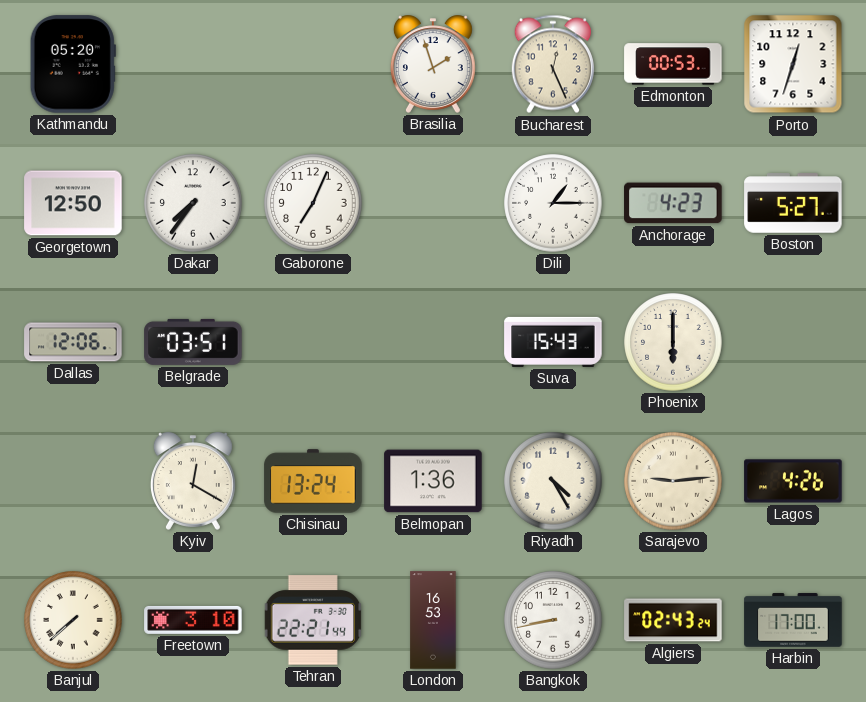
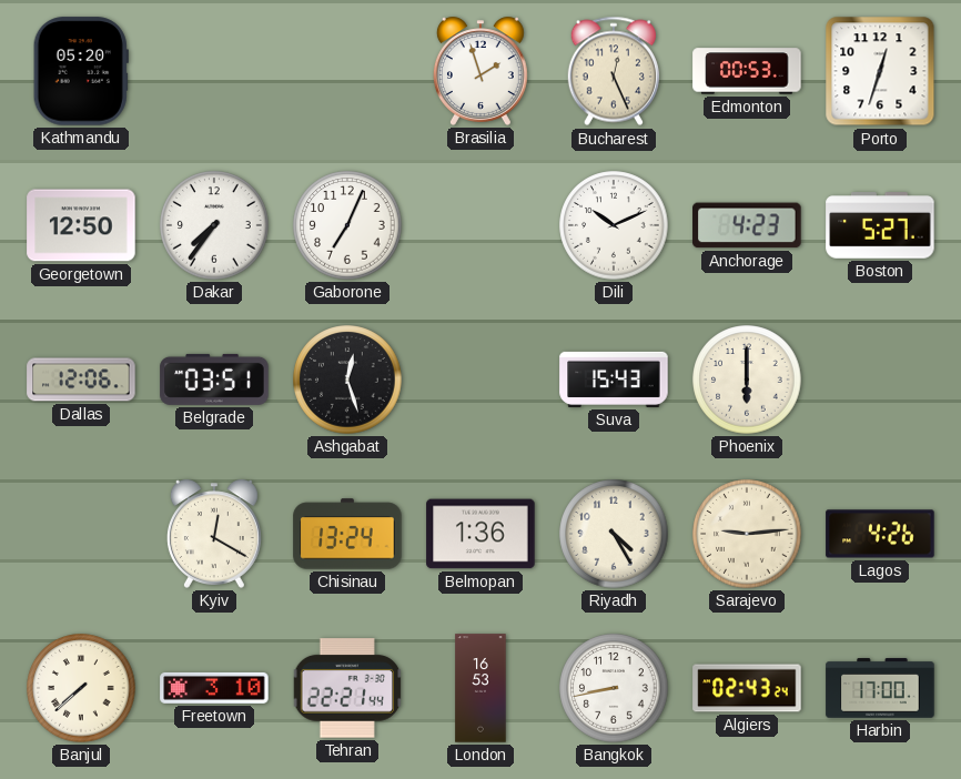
Dili: 1:15 -> 10:11
Ashgabat: none -> 12:27
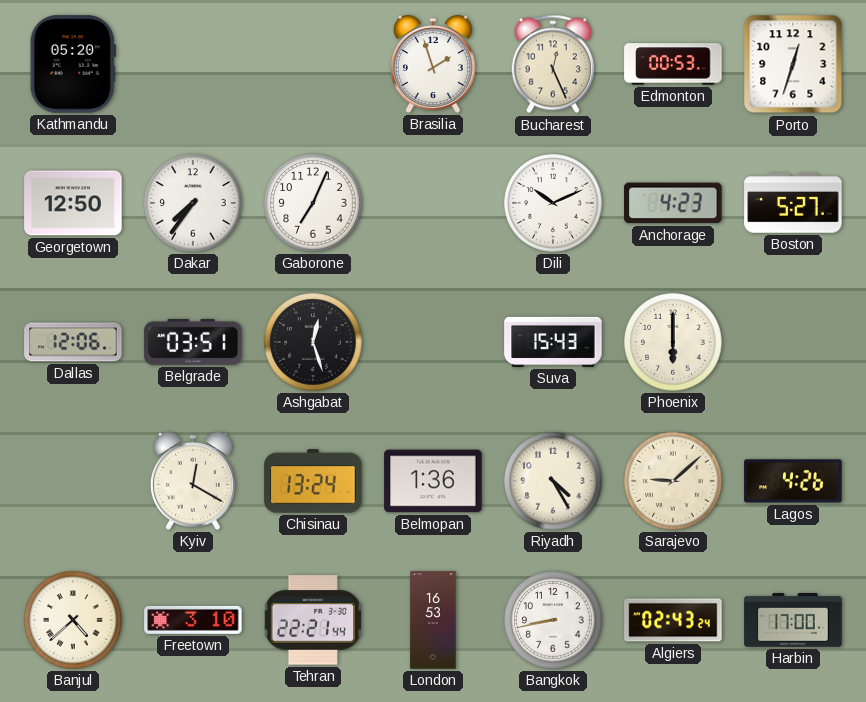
Sarajevo: 9:14 -> 9:08
Banjul: 7:38 -> 4:38
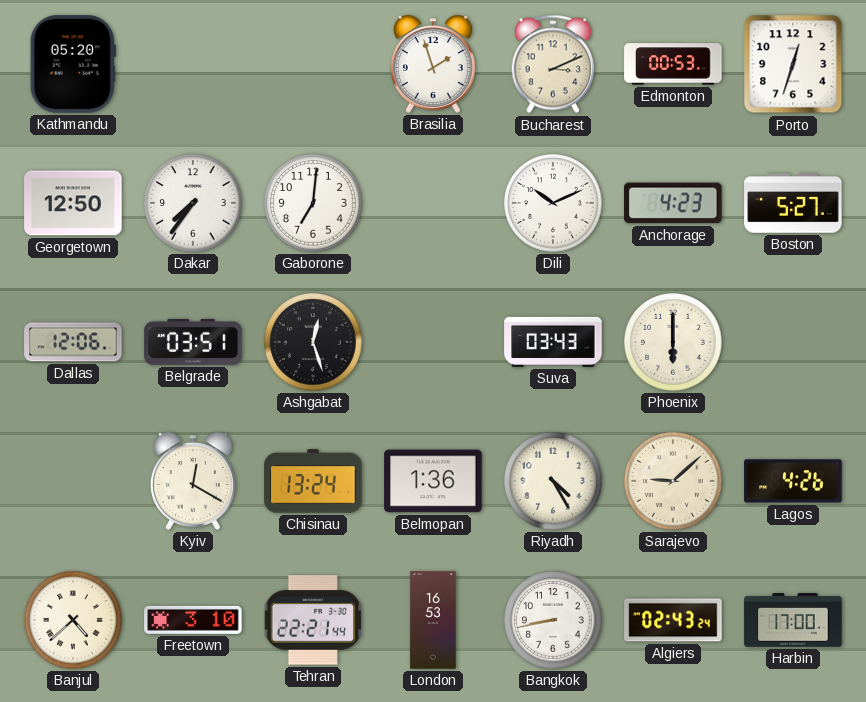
Bucharest: 12:26 -> 3:11
Gaborone: 7:04 -> 7:01
Suva: 15:43 -> 03:43
